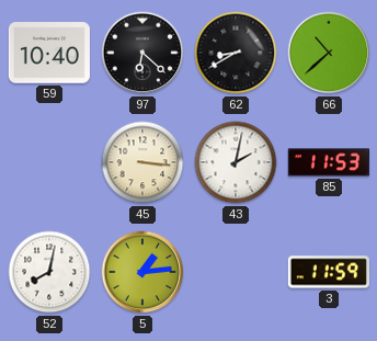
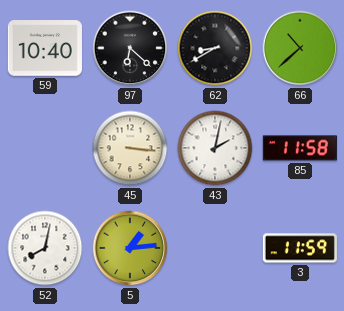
85: 11:53 -> 11:58
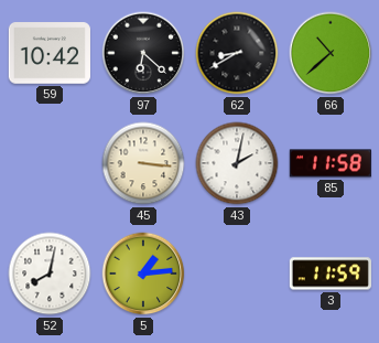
59: 10:40 -> 10:42
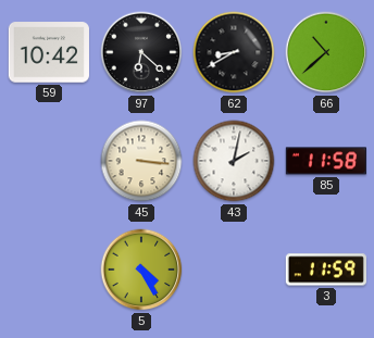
52: 8:02 -> none
5: 1:14 -> 4:25
